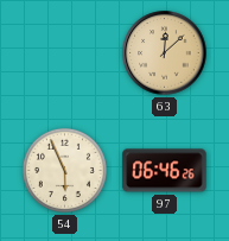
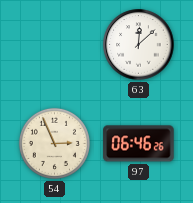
63 dial: champagne -> white
54: 5:56 -> 2:56
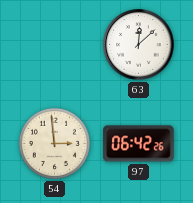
54: 2:56 -> 2:59
97: 06:46 -> 06:42
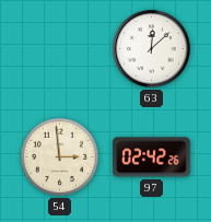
97: 06:42 -> 02:42
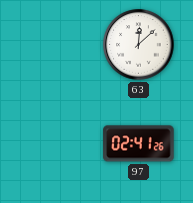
54: 2:59 -> none
97: 02:42 -> 02:41
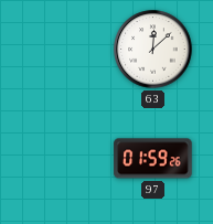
97: 02:41 -> 01:59
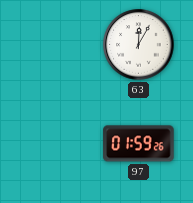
63: 12:08 -> 12:05
